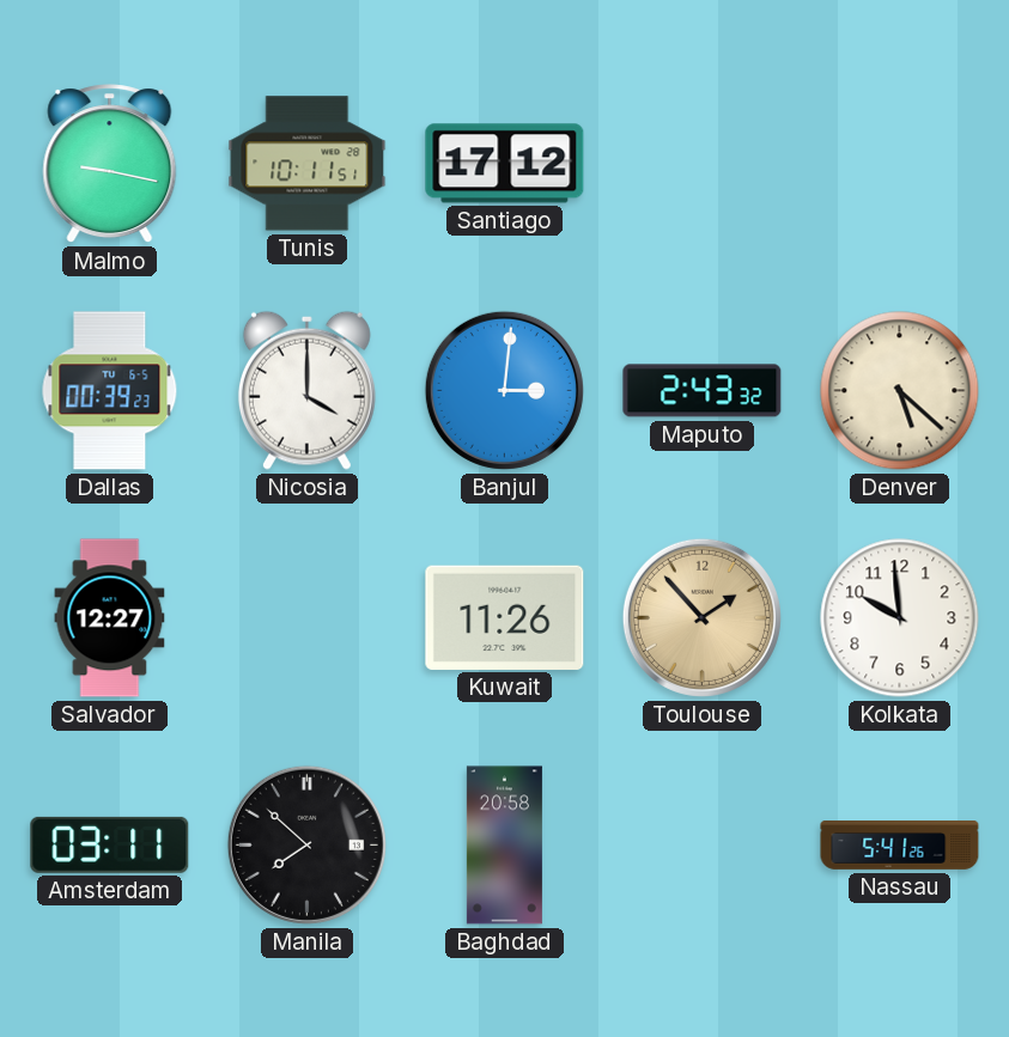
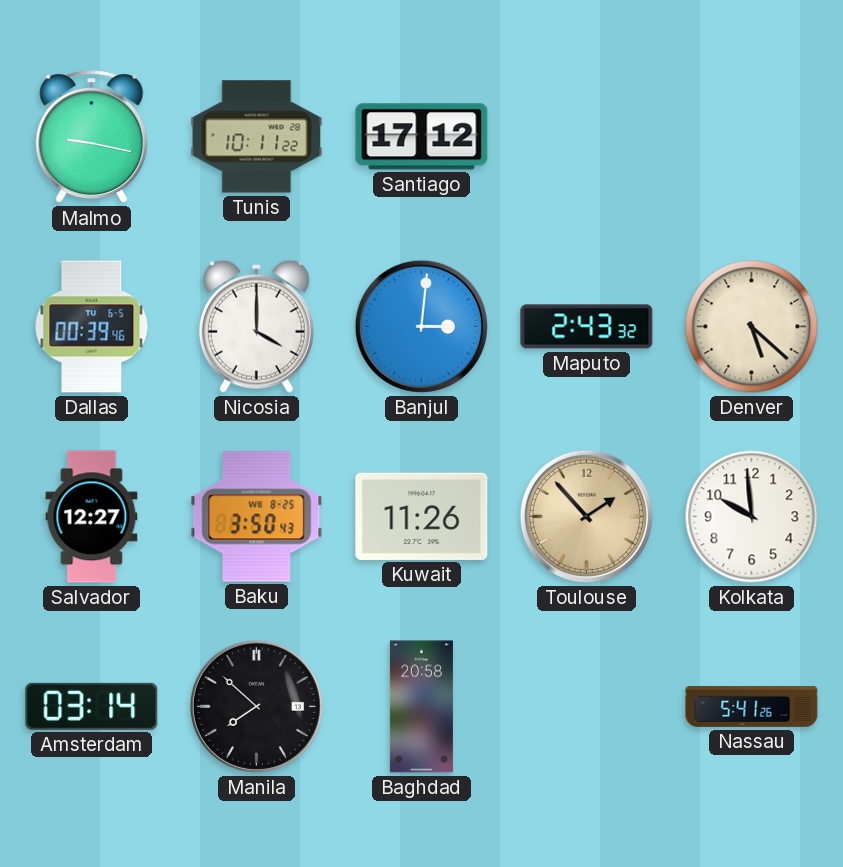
Tunis: 10:11:51 -> 10:11:22
Dallas: 00:39:23 -> 00:39:46
Baku: none -> 3:50
Amsterdam: 03:11 -> 03:14
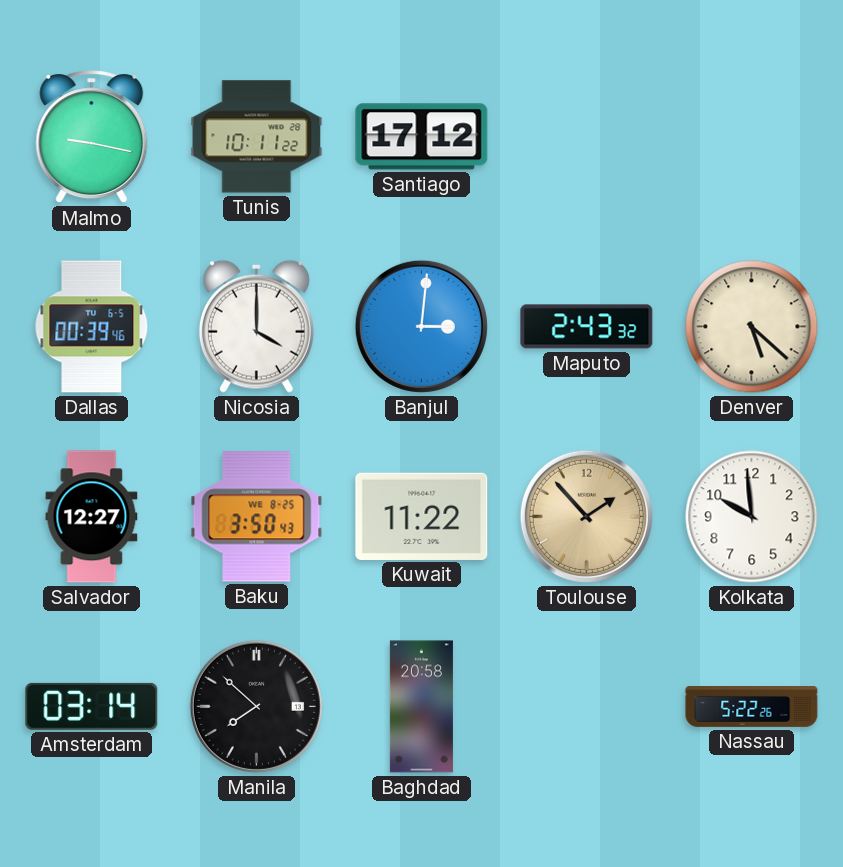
Kuwait: 11:26 -> 11:22
Nassau: 5:41 -> 5:22
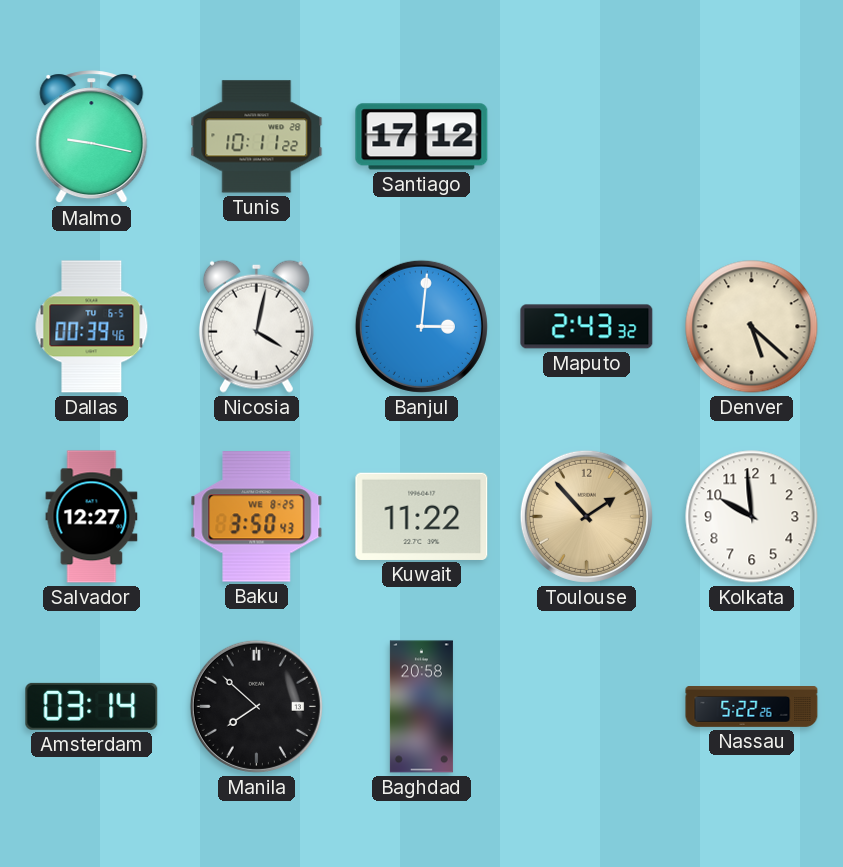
Nicosia: 4:00 -> 4:02
